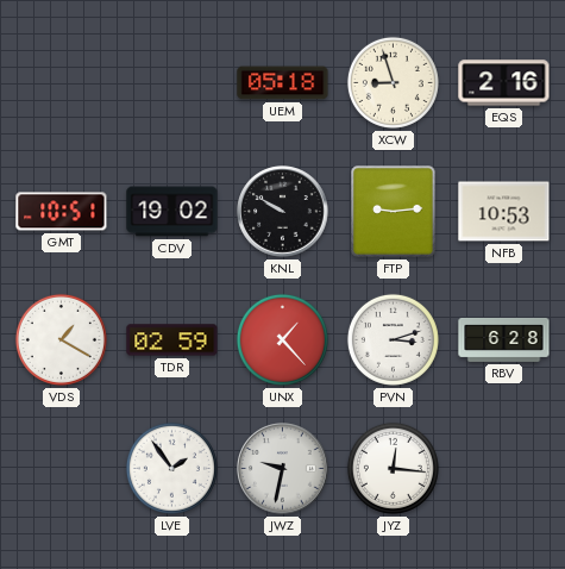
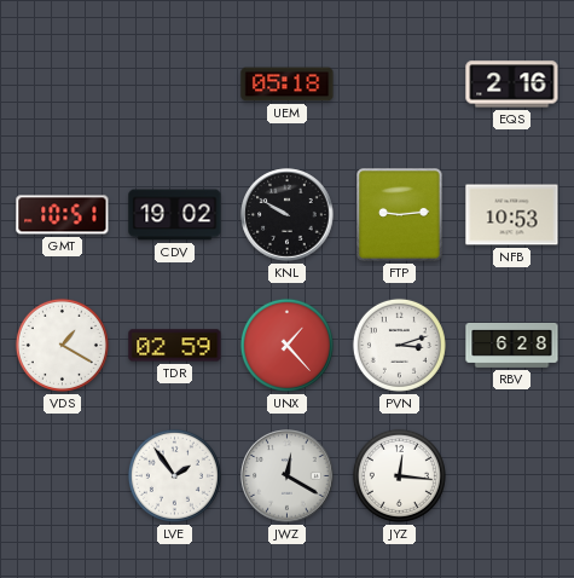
XCW: 8:57 -> none
JWZ: 9:32 -> 12:20
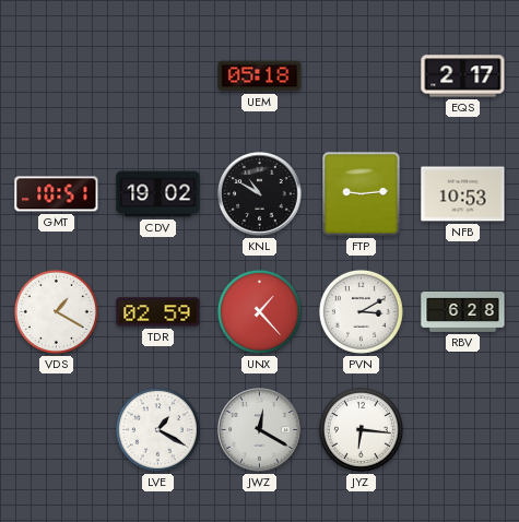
EQS: 2:16 -> 2:17
KNL: 9:50 -> 10:50
PVN: 3:12 -> 3:10
LVE: 1:54 -> 1:20
JYZ: 12:16 -> 6:16
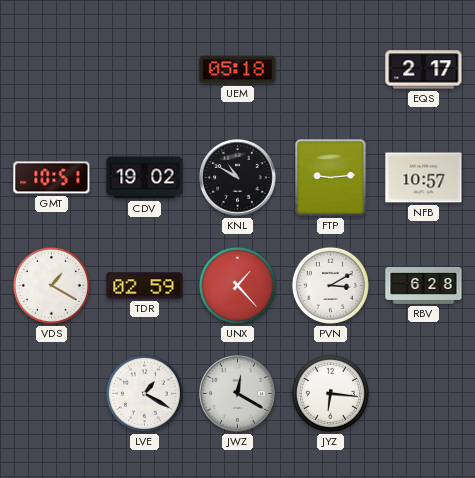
NFB: 10:53 -> 10:57
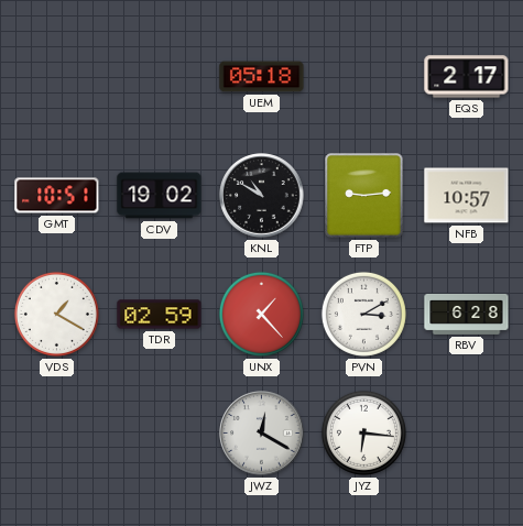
LVE: 1:20 -> none
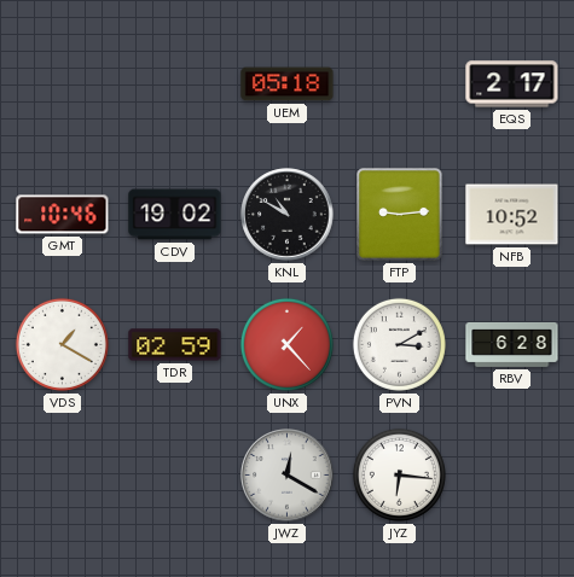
GMT: 10:51 -> 10:46
NFB: 10:57 -> 10:52
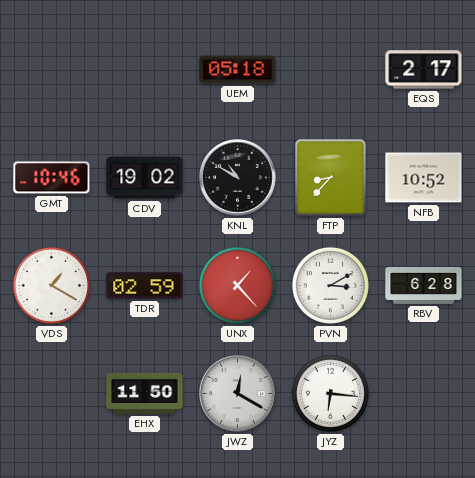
FTP: 9:14 -> 8:37
EHX: none -> 11:50
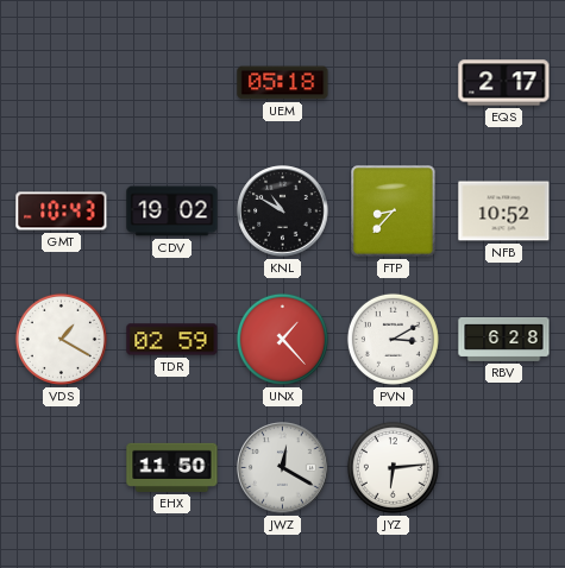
GMT: 10:46 -> 10:43
JYZ: 6:16 -> 6:14
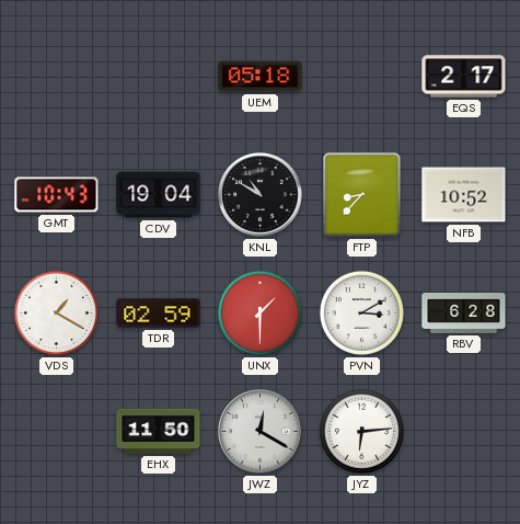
CDV: 19:02 -> 19:04
UNX: 1:23 -> 1:30
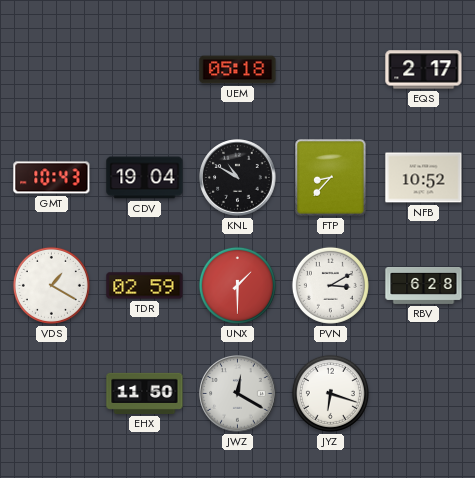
JYZ: 6:14 -> 6:18
